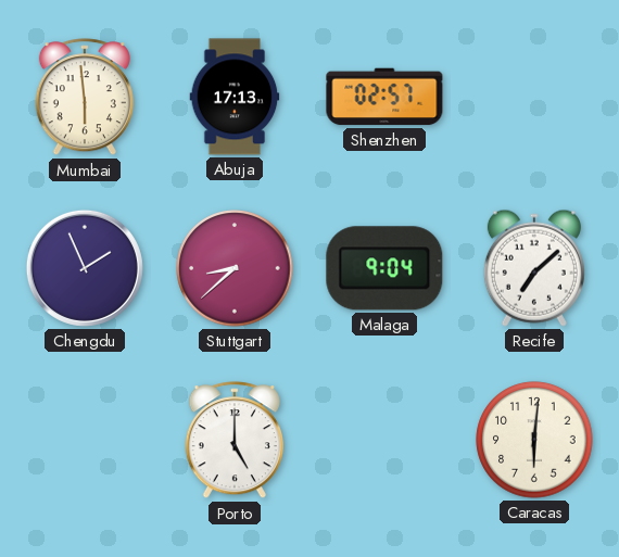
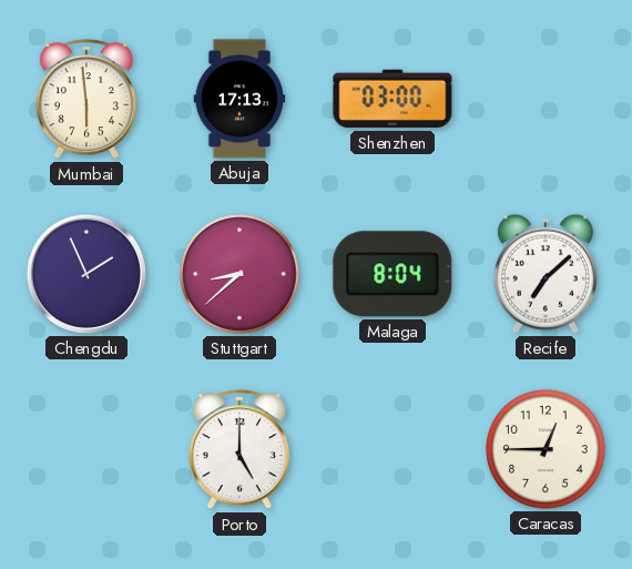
Shenzhen: 02:57 -> 03:00
Malaga: 9:04 -> 8:04
Caracas: 6:01 -> 12:45
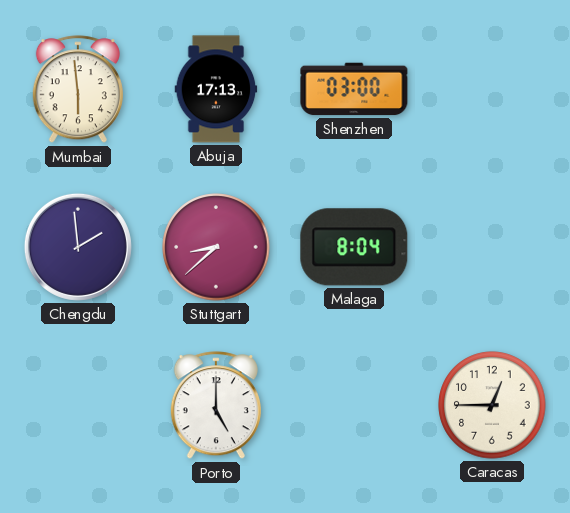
Chengdu: 1:56 -> 1:59
Recife: 7:08 -> none
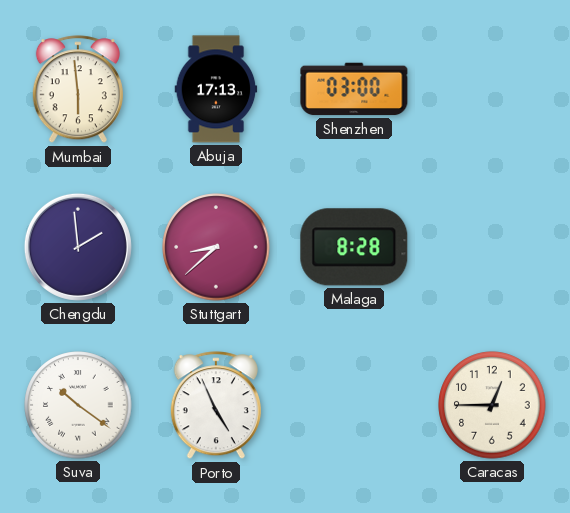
Malaga: 8:04 -> 8:28
Suva: none -> 10:21
Porto: 5:00 -> 4:56
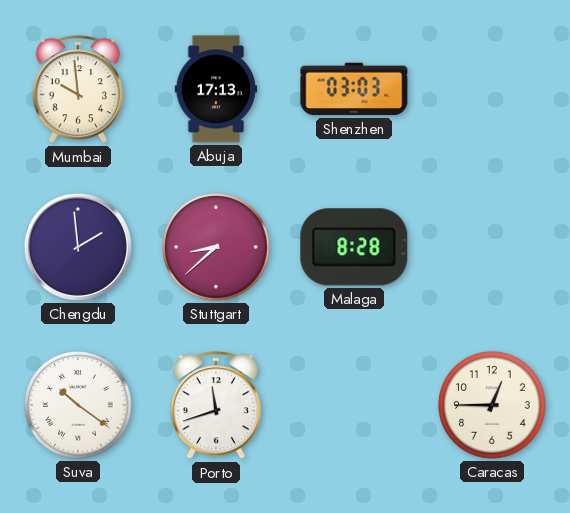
Mumbai: 5:59 -> 9:59
Shenzhen: 03:00 -> 03:03
Porto: 4:56 -> 11:42
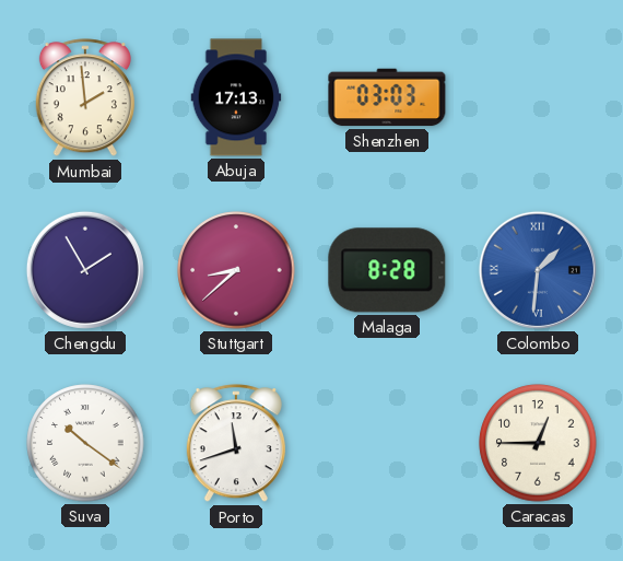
Mumbai: 9:59 -> 1:59
Chengdu: 1:59 -> 1:55
Colombo: none -> 1:31
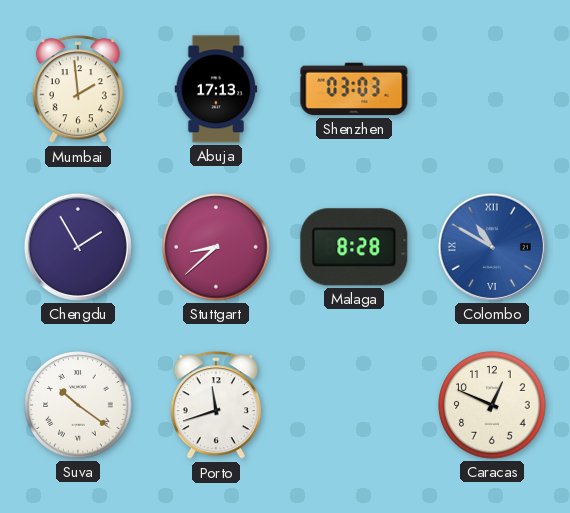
Colombo: 1:31 -> 10:50
Caracas: 12:45 -> 12:49
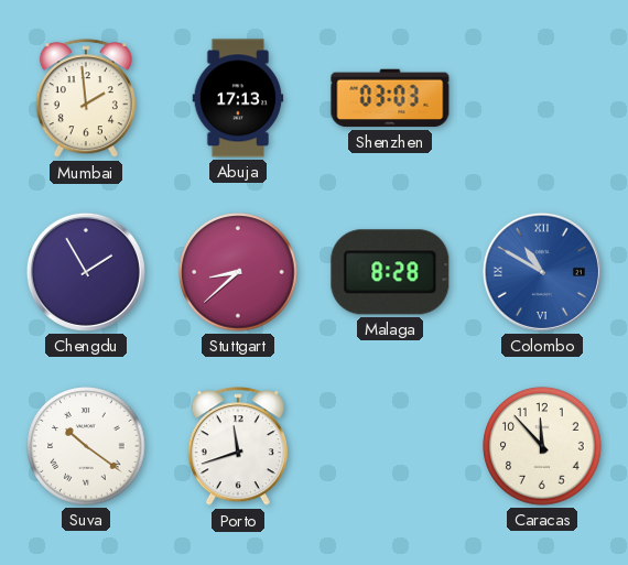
Caracas: 12:49 -> 11:53
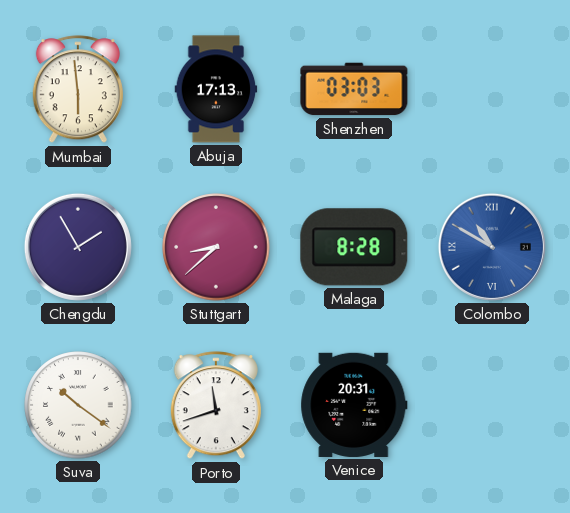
Mumbai: 1:59 -> 5:59
Venice: none -> 20:31
Caracas: 11:53 -> none
